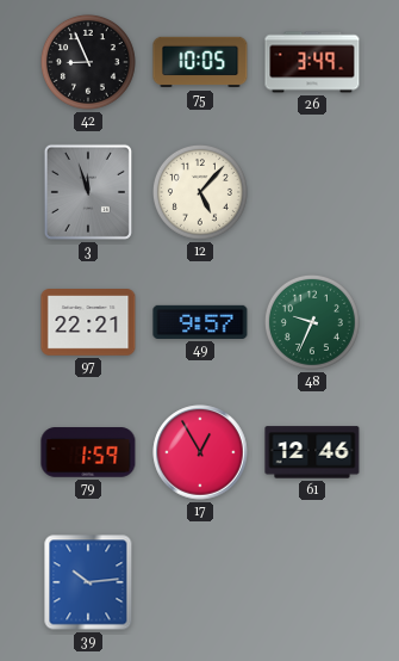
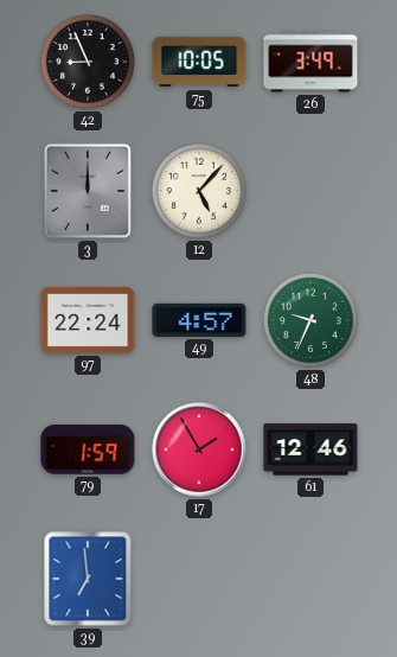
3: 11:57 -> 12:00
97: 22:21 -> 22:24
49: 9:57 -> 4:57
17: 12:55 -> 1:55
39: 10:14 -> 6:59
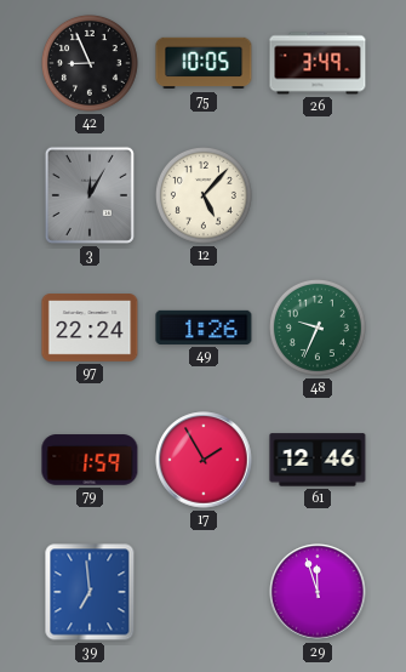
3: 12:00 -> 12:05
49: 4:57 -> 1:26
29: none -> 11:57
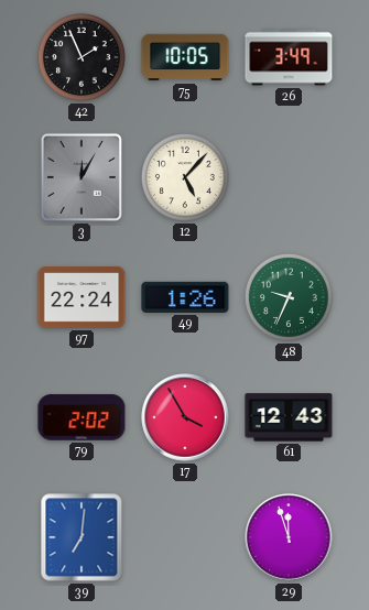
42: 8:56 -> 1:56
79: 1:59 -> 2:02
17: 1:55 -> 3:55
61: 12:46 -> 12:43
39: 6:59 -> 7:01
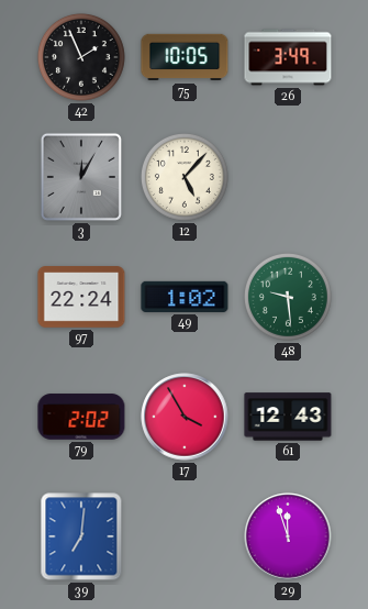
49: 1:26 -> 1:02
48: 9:34 -> 9:29
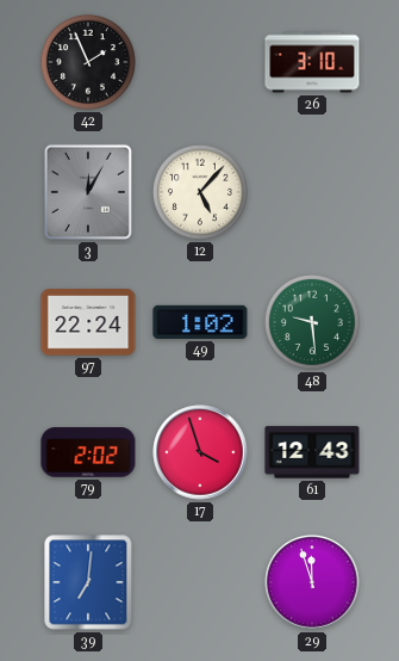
75: 10:05 -> none
26: 3:49 -> 3:10
17: 3:55 -> 3:57
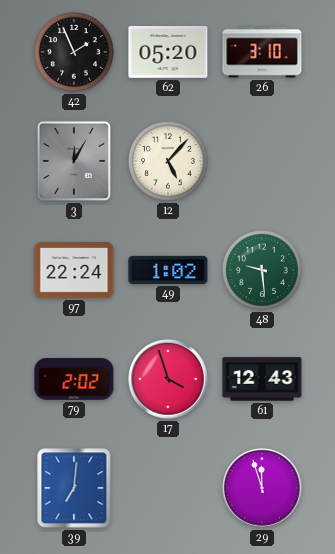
62: none -> 05:20
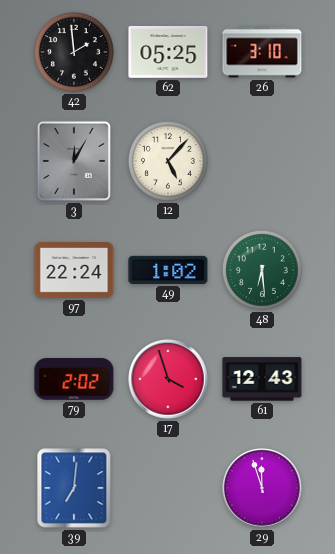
42: 1:56 -> 1:59
62: 05:20 -> 05:25
48: 9:29 -> 6:29
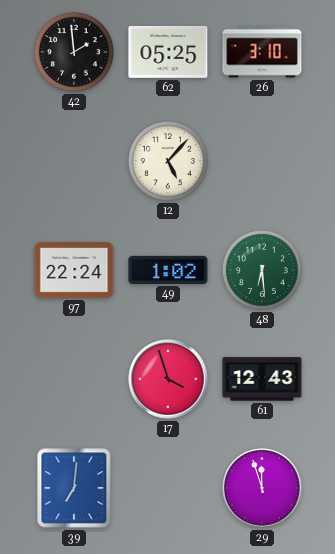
3: 12:05 -> none
79: 2:02 -> none
